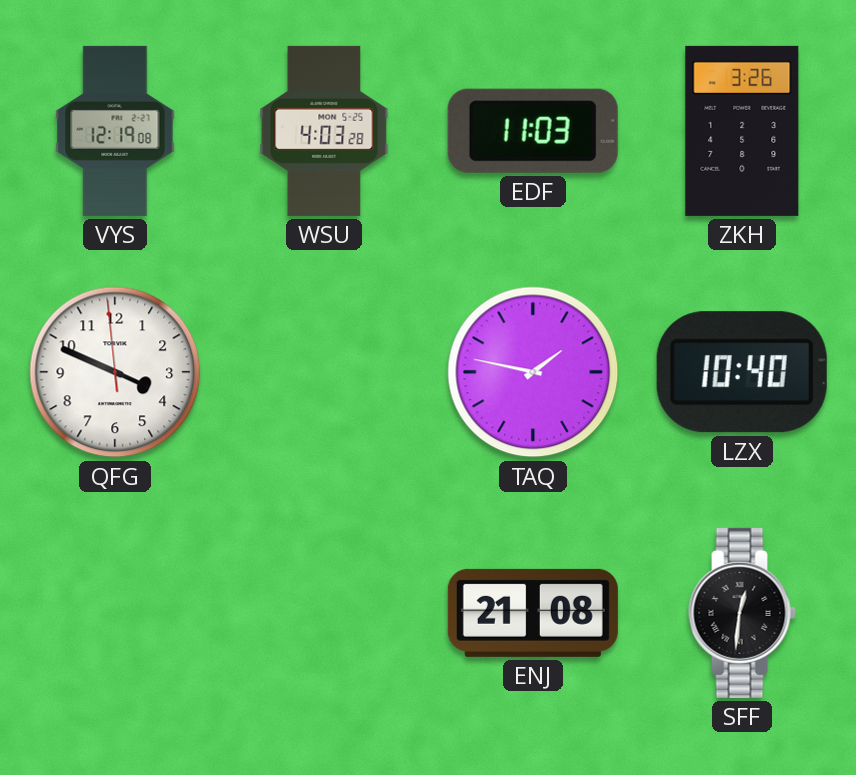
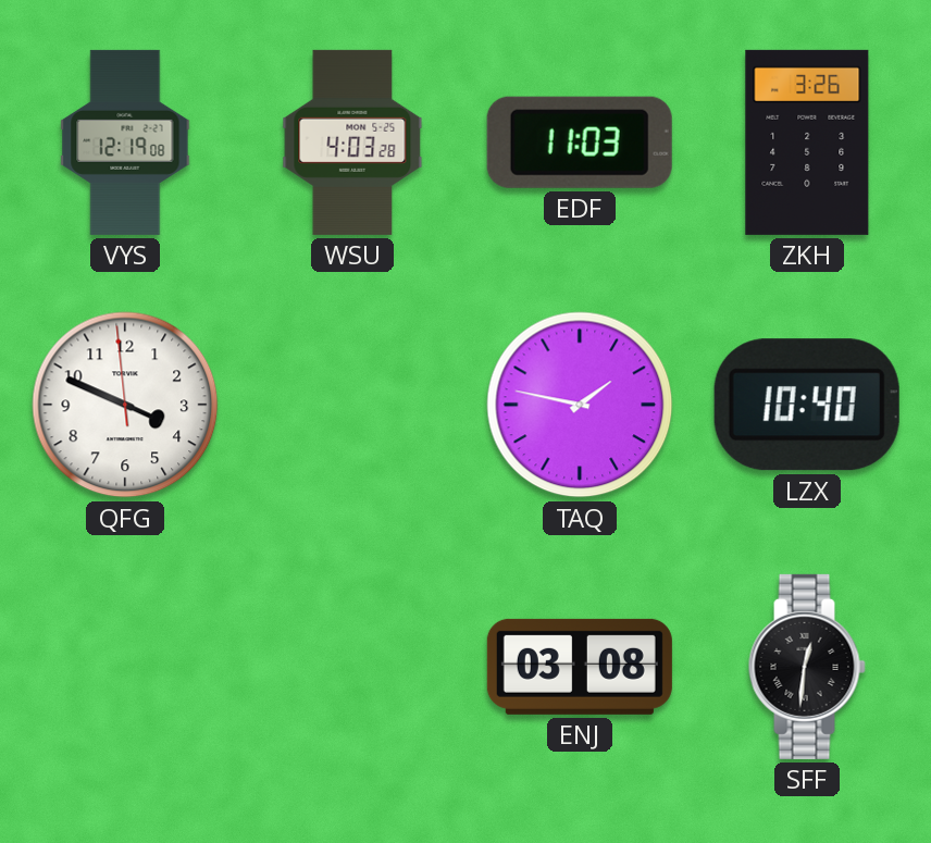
ENJ: 21:08 -> 03:08
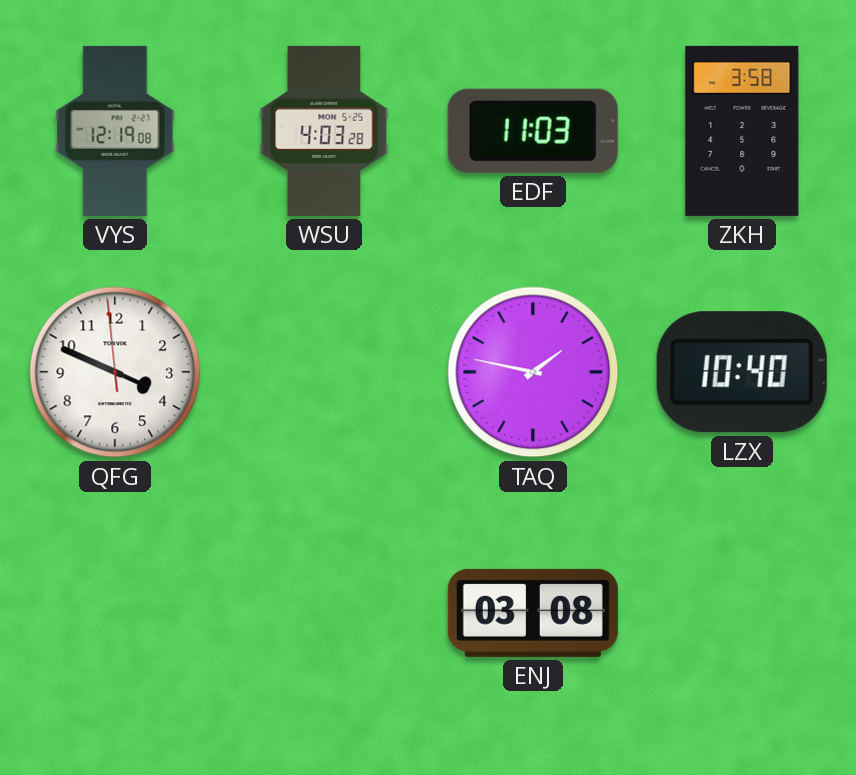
ZKH: 3:26 -> 3:58
SFF: 12:31 -> none
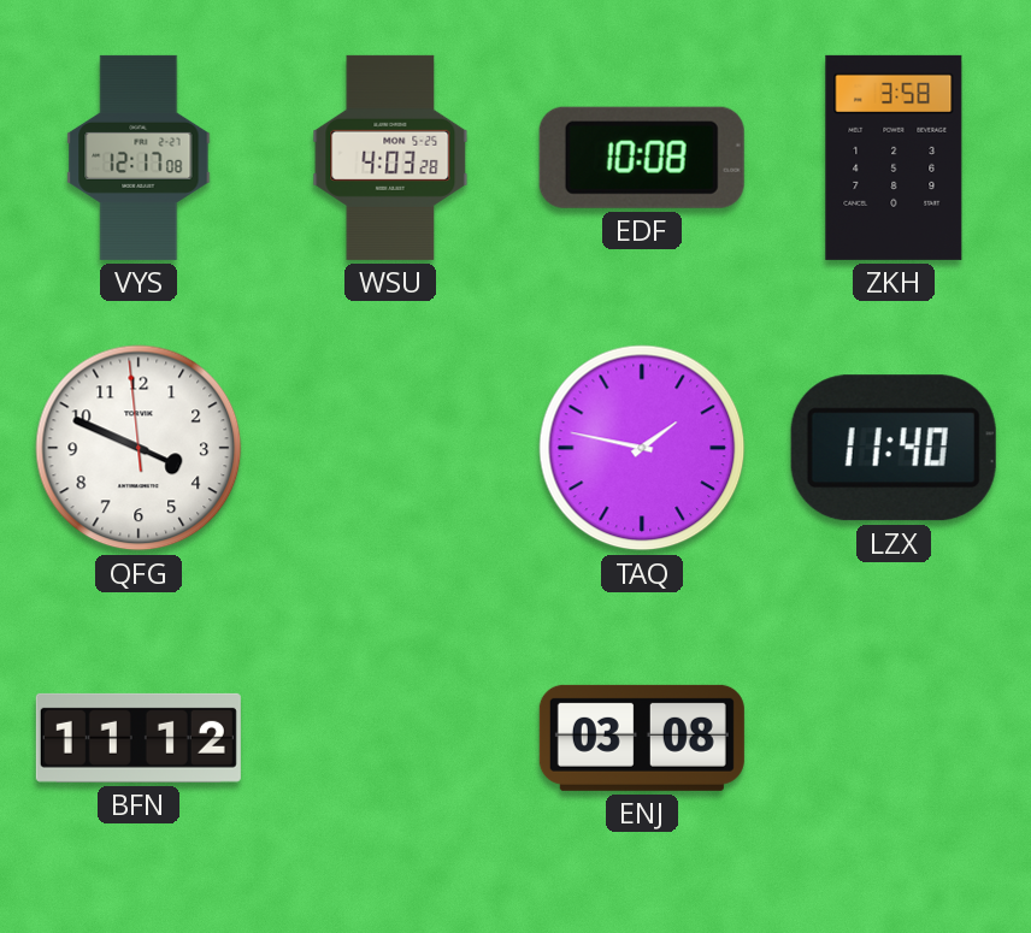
VYS: 12:19 -> 12:17
EDF: 11:03 -> 10:08
LZX: 10:40 -> 11:40
BFN: none -> 11:12
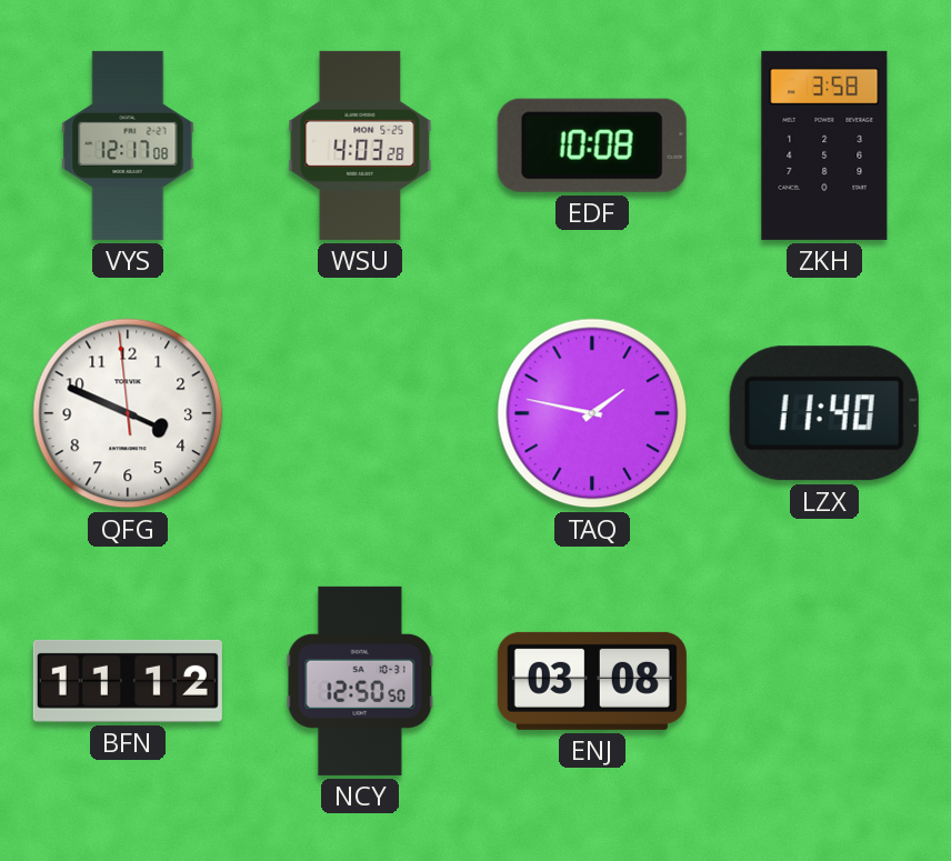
NCY: none -> 12:50
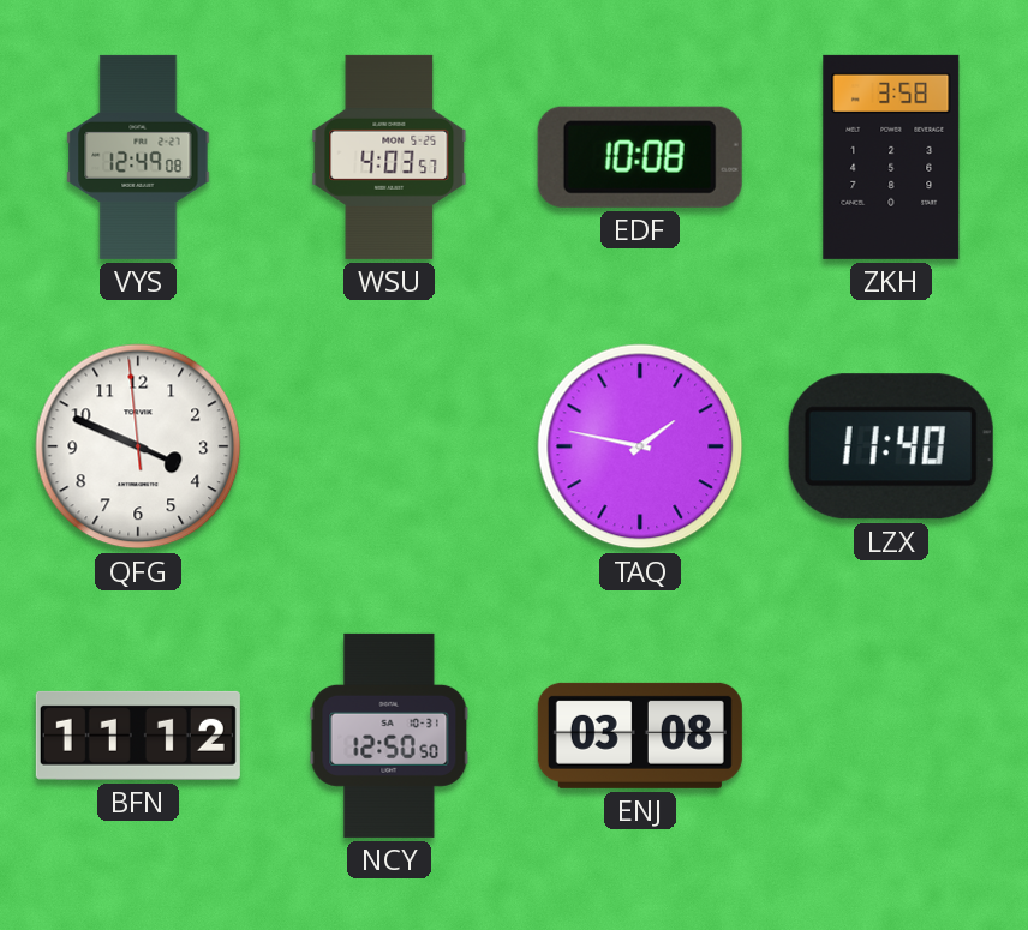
VYS: 12:17 -> 12:49
WSU: 4:03:28 -> 4:03:57
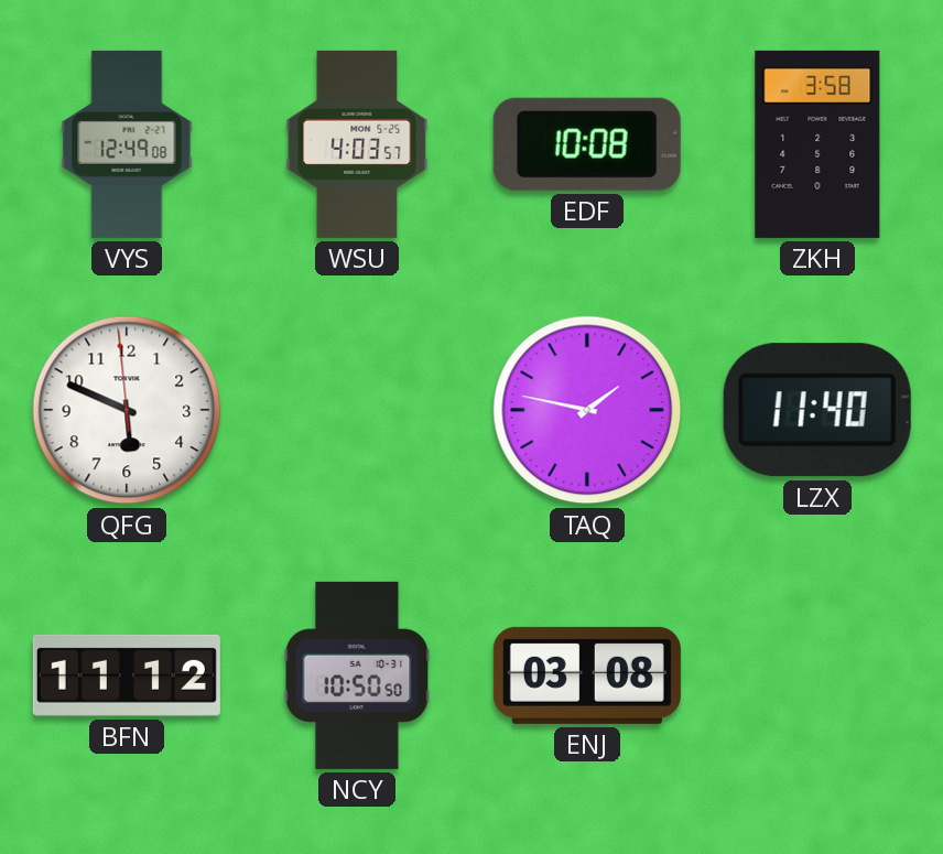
QFG: 3:48 -> 5:48
NCY: 12:50 -> 10:50
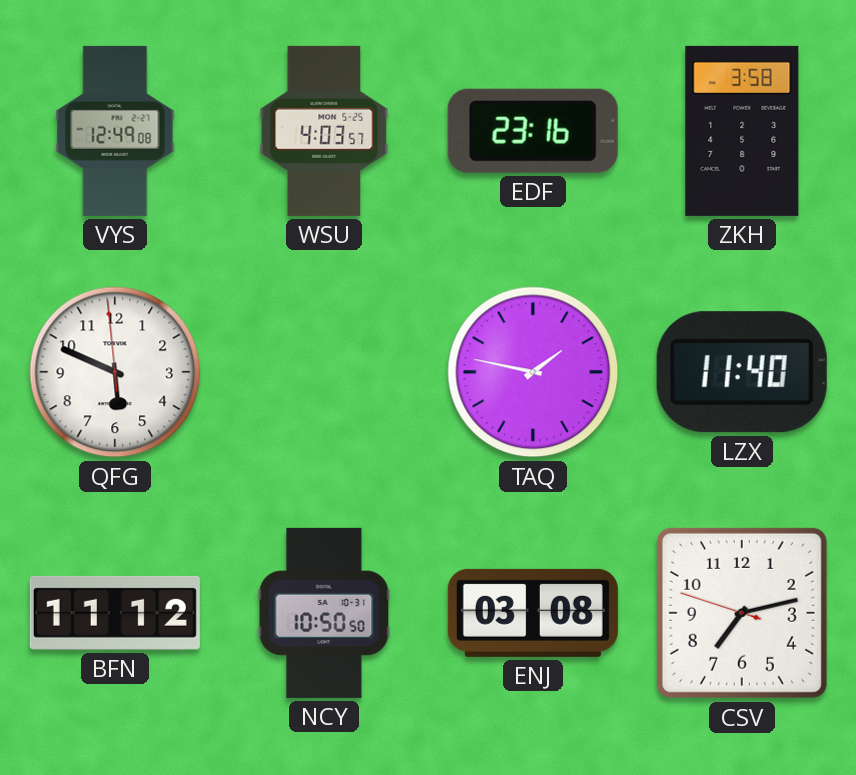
EDF: 10:08 -> 23:16
CSV: none -> 7:12
